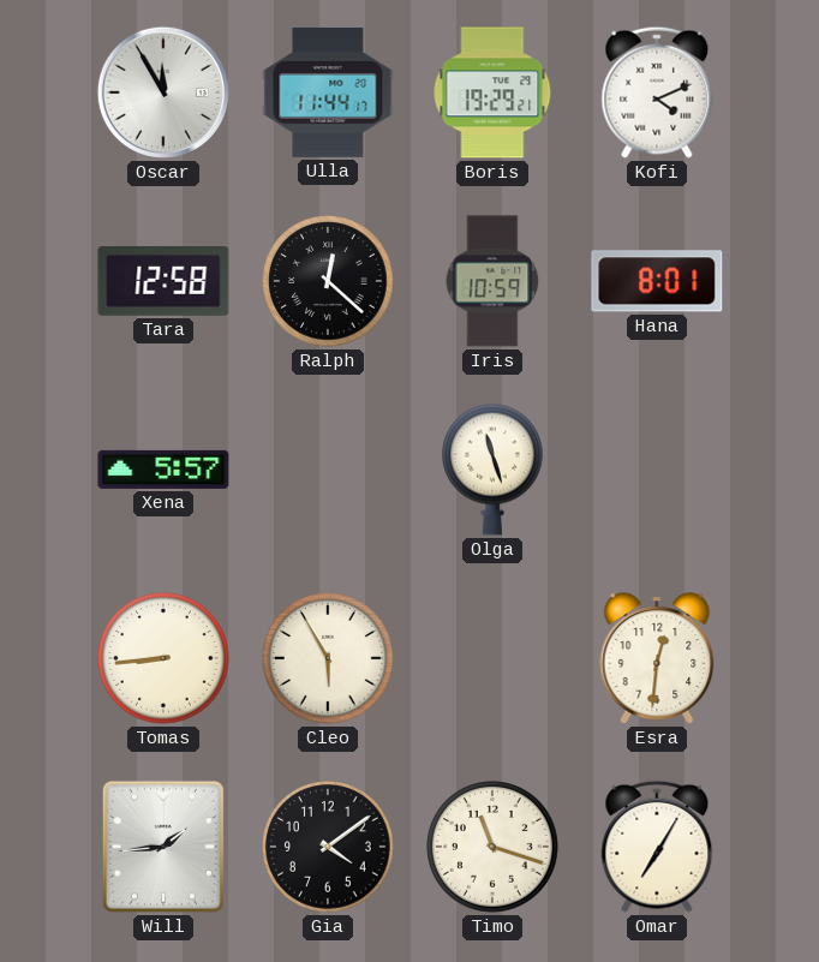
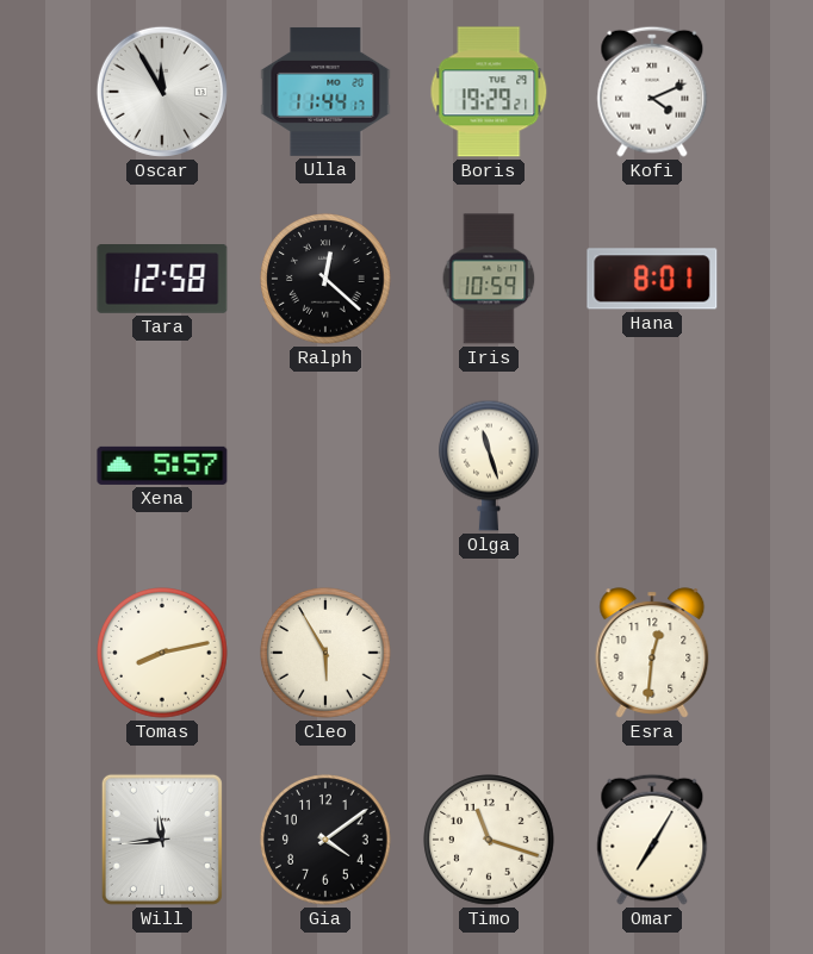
Tomas: 8:44 -> 8:13
Will: 1:44 -> 11:44
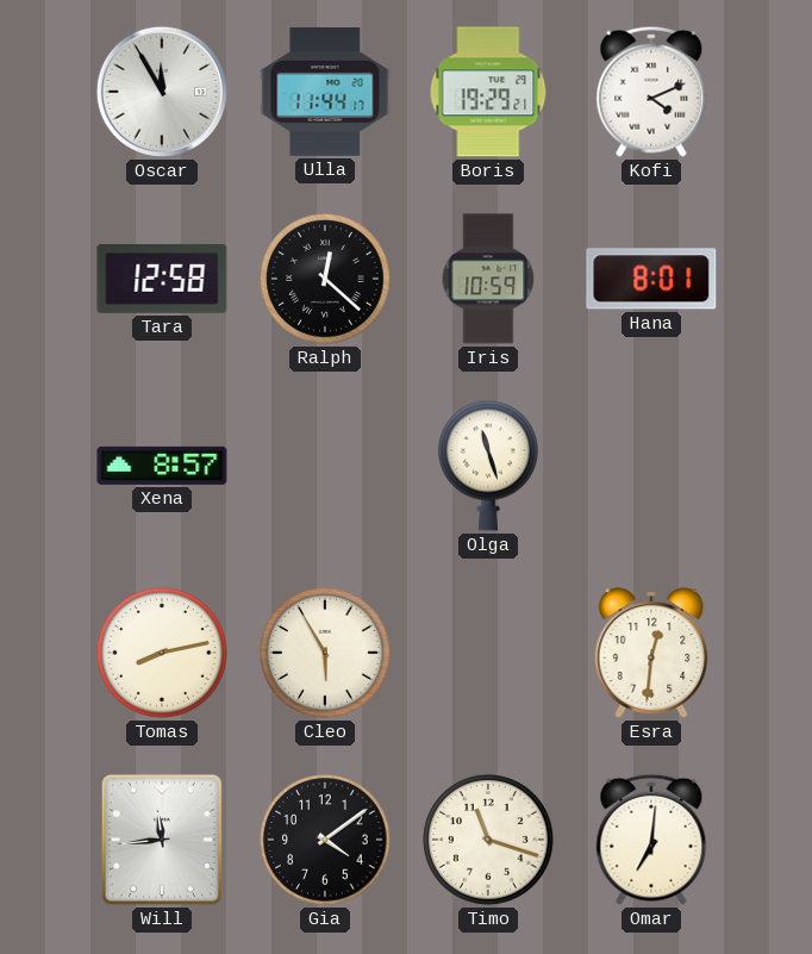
Xena: 5:57 -> 8:57
Omar: 7:05 -> 7:01
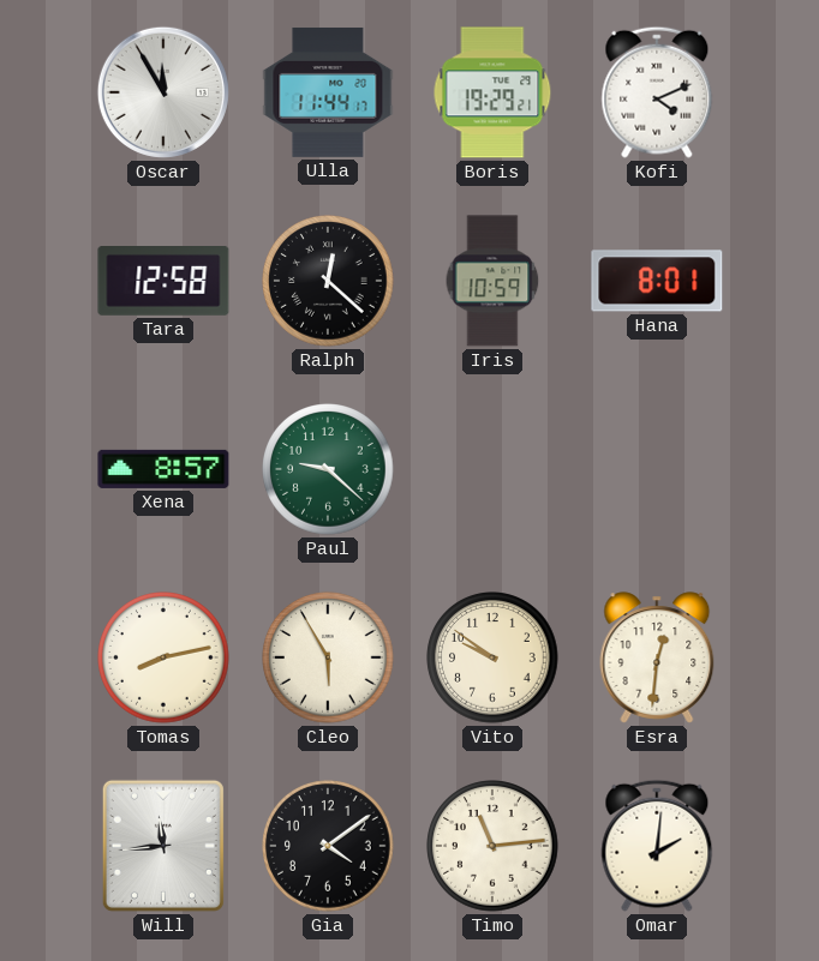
Paul: none -> 9:22
Olga: 11:27 -> none
Vito: none -> 9:51
Timo: 11:18 -> 11:14
Omar: 7:01 -> 2:01
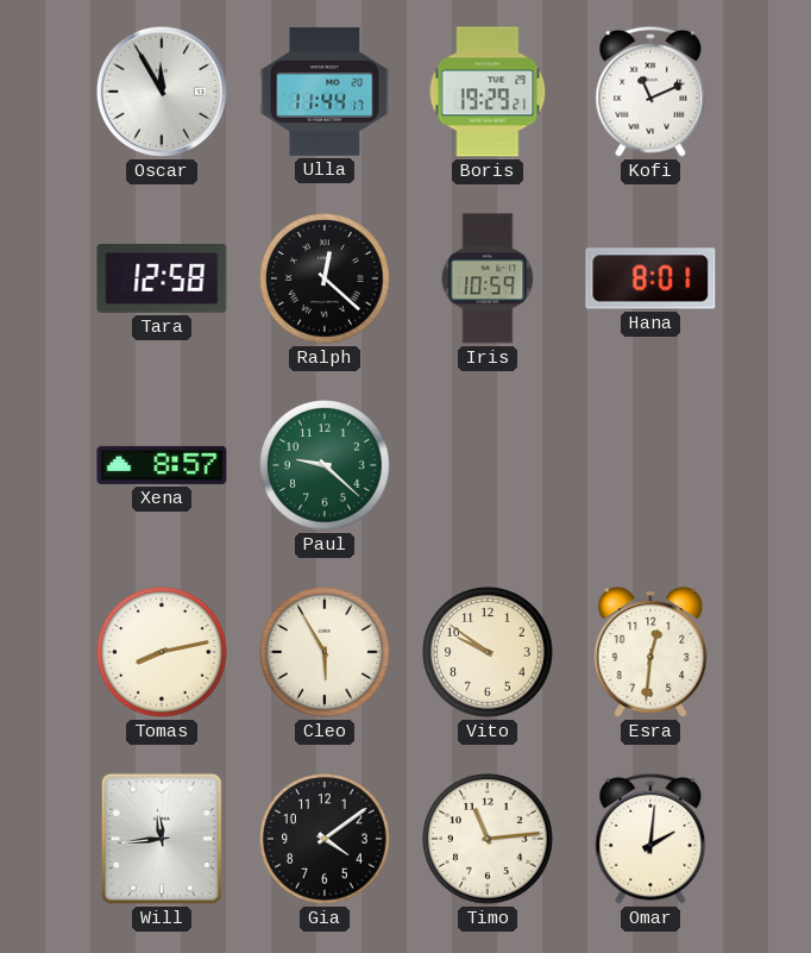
Kofi: 4:11 -> 11:11
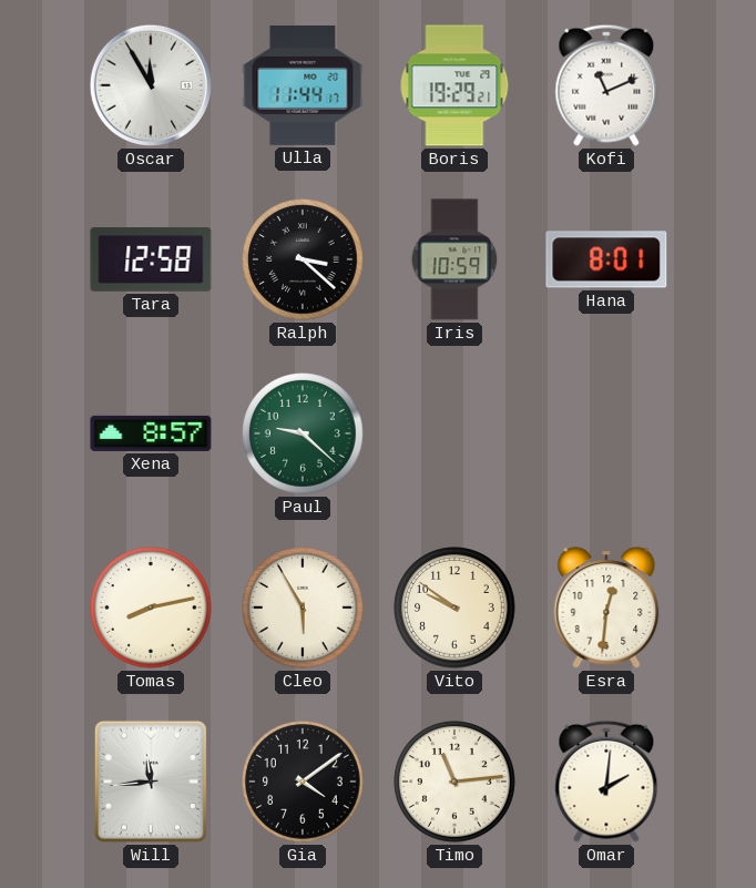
Ralph: 12:22 -> 3:22
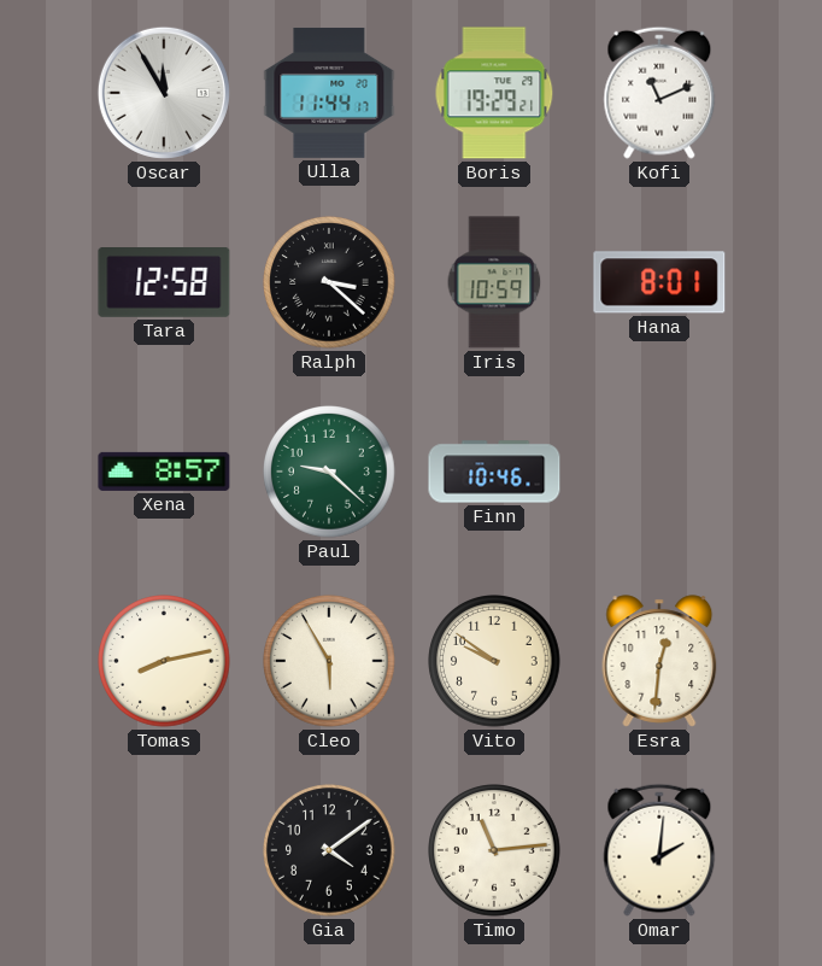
Finn: none -> 10:46
Will: 11:44 -> none
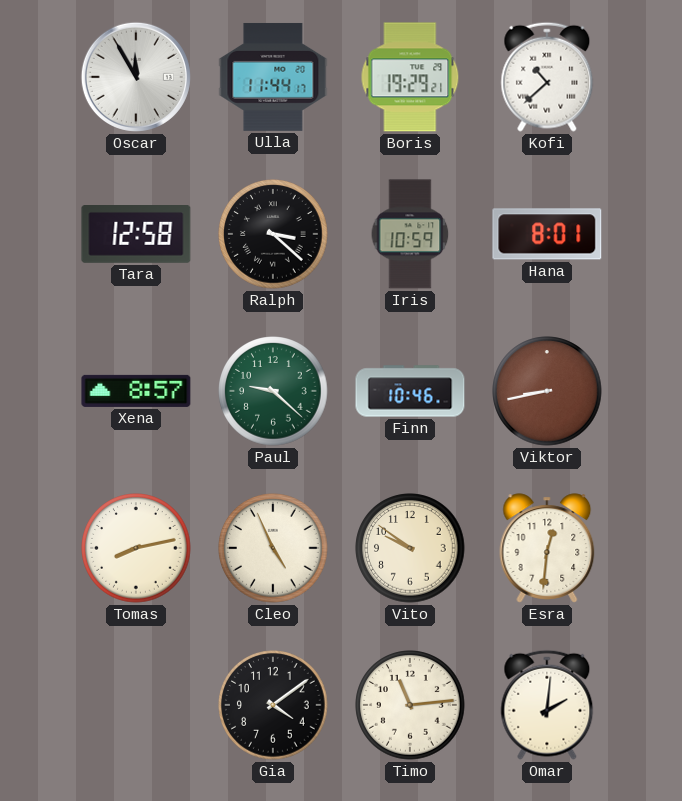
Kofi: 11:11 -> 10:38
Viktor: none -> 8:43
Cleo: 5:55 -> 4:56
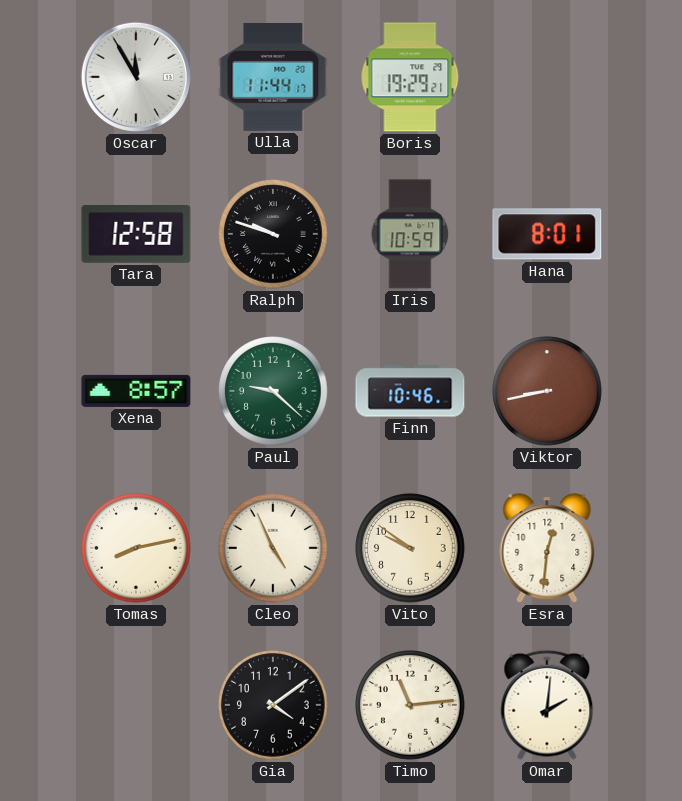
Kofi: 10:38 -> none
Ralph: 3:22 -> 9:48
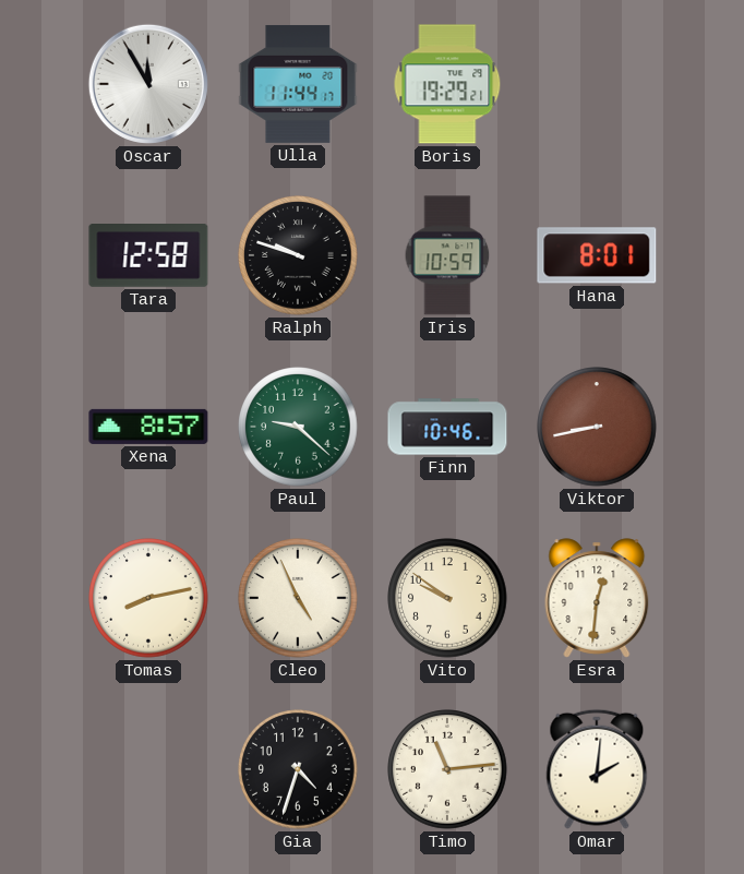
Gia: 4:09 -> 4:33
